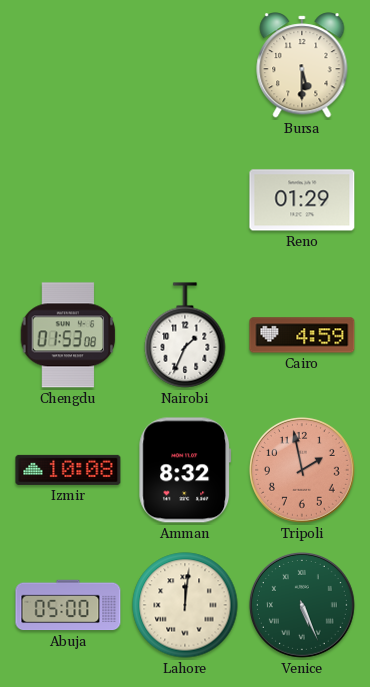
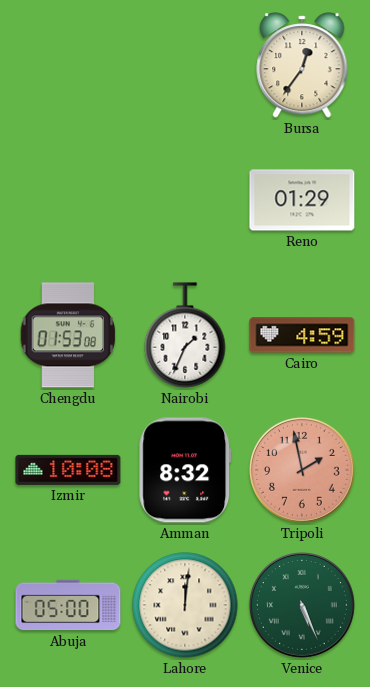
Bursa: 5:30 -> 12:36
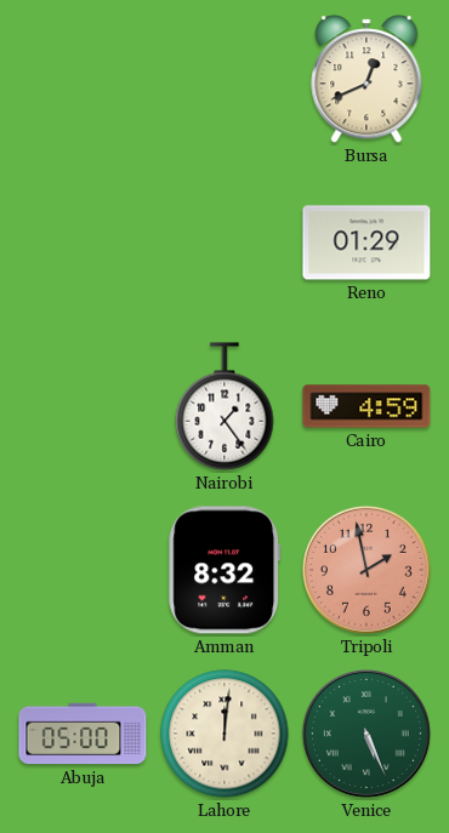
Bursa: 12:36 -> 12:41
Chengdu: 01:53 -> none
Nairobi: 1:34 -> 1:24
Izmir: 10:08 -> none
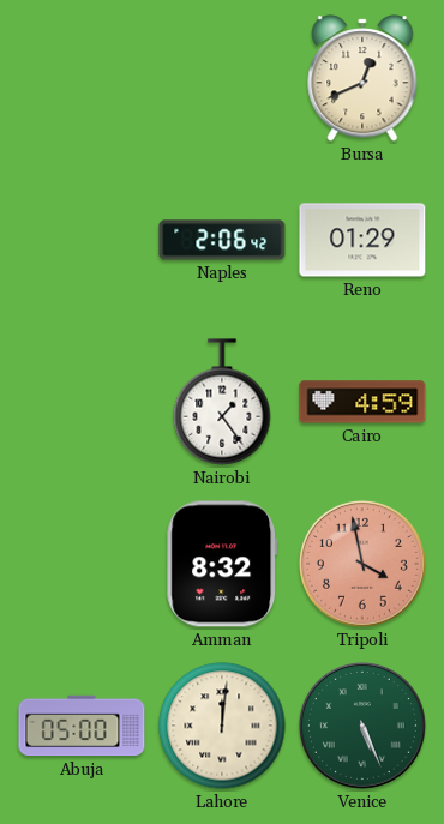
Naples: none -> 2:06
Tripoli: 1:58 -> 3:58
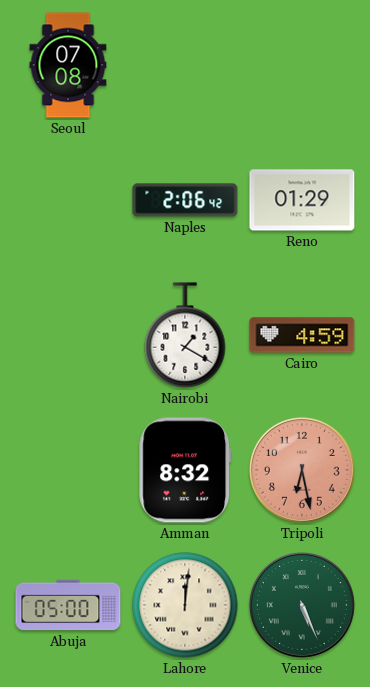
Seoul: none -> 07:08
Bursa: 12:41 -> none
Nairobi: 1:24 -> 1:20
Tripoli: 3:58 -> 6:28
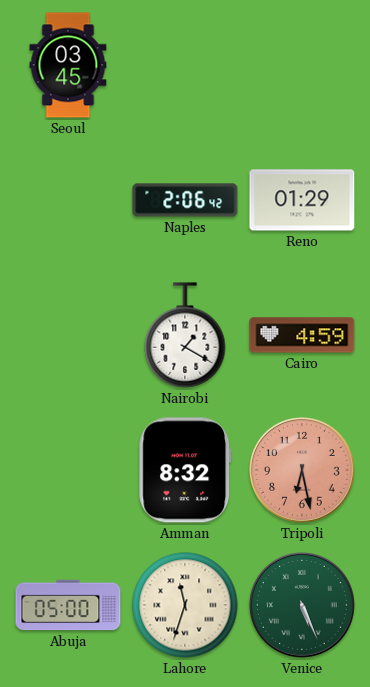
Seoul: 07:08 -> 03:45
Lahore: 12:01 -> 11:33
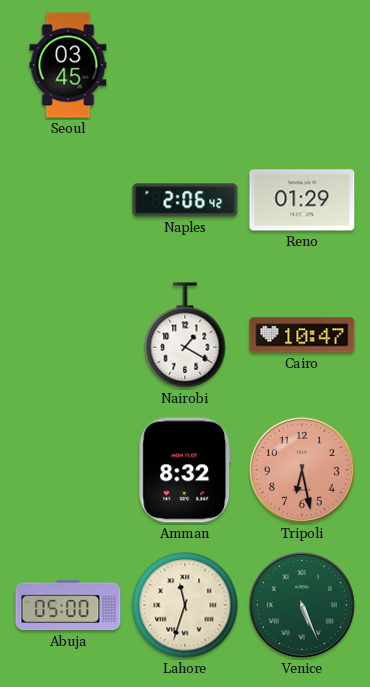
Cairo: 4:59 -> 10:47
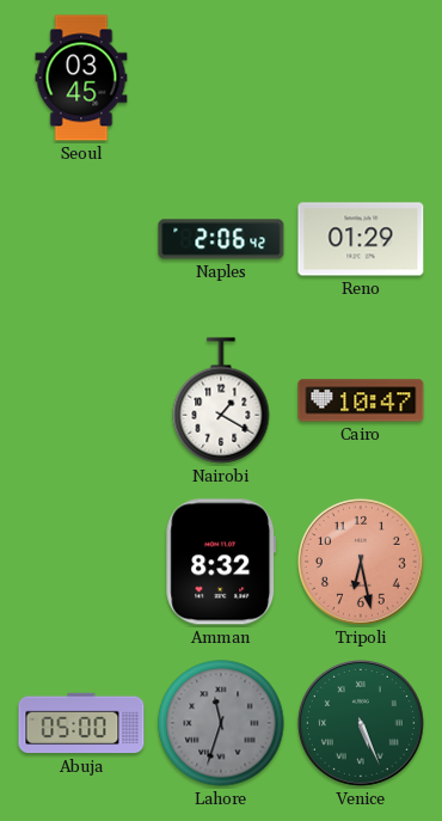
Lahore dial: cream -> grey
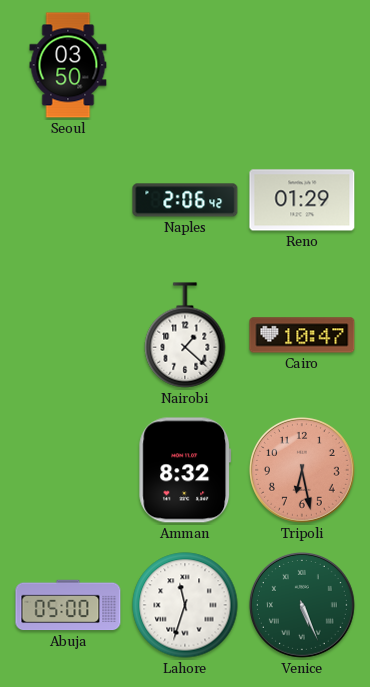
Seoul: 03:45 -> 03:50
Nairobi: 1:20 -> 1:22
Lahore dial: grey -> white
